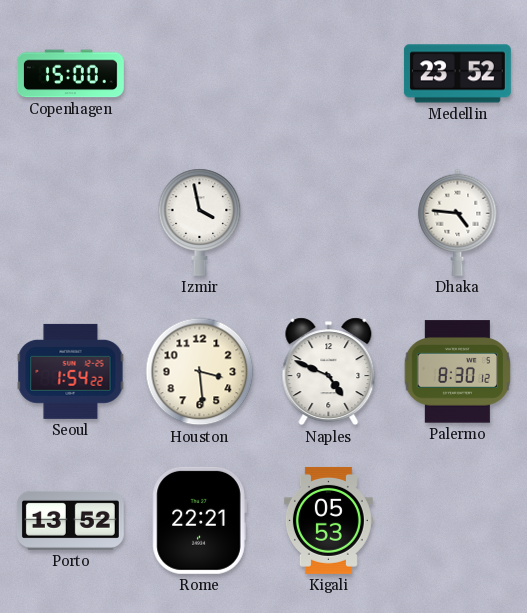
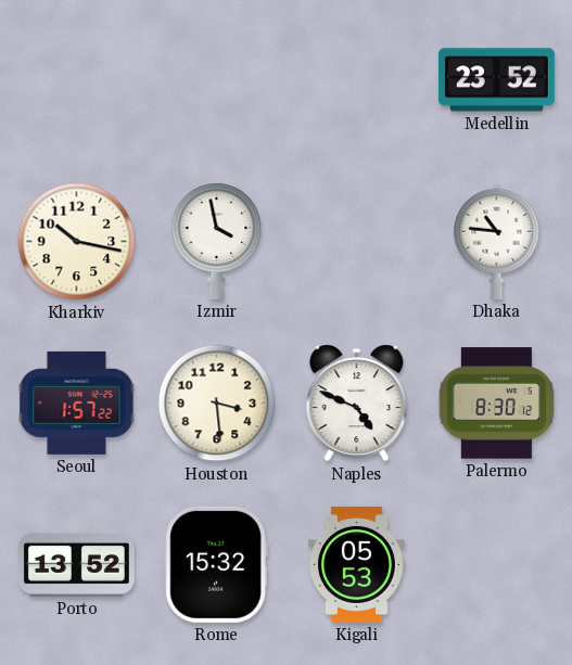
Copenhagen: 15:00 -> none
Kharkiv: none -> 10:17
Dhaka: 4:46 -> 10:46
Seoul: 1:54 -> 1:57
Rome: 22:21 -> 15:32
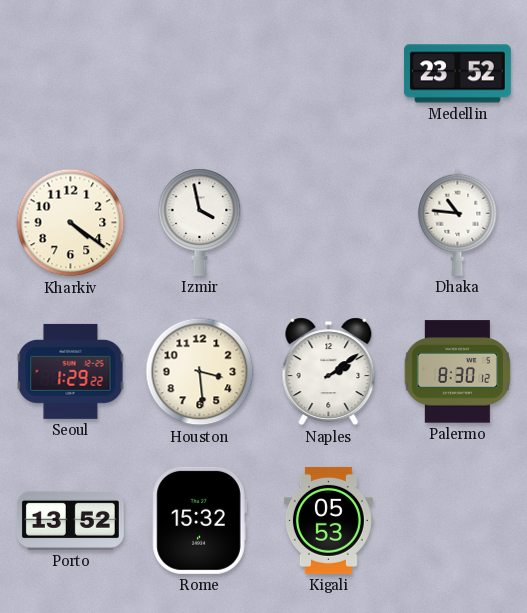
Kharkiv: 10:17 -> 4:21
Seoul: 1:57 -> 1:29
Naples: 4:49 -> 2:09
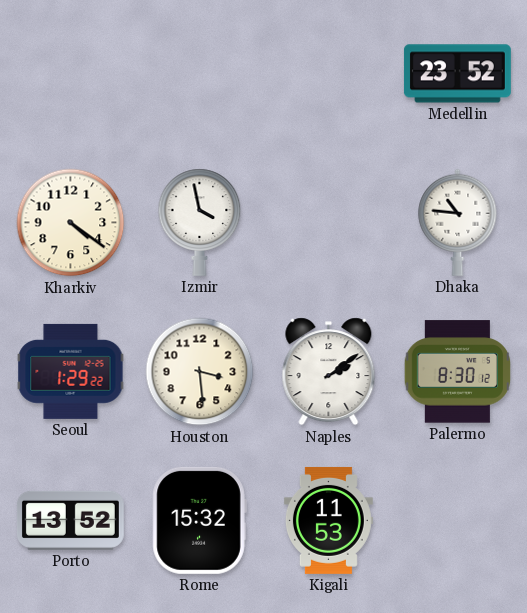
Kigali: 05:53 -> 11:53
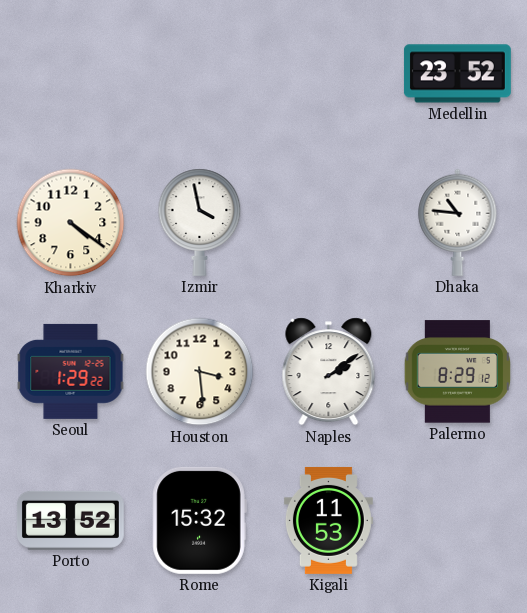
Palermo: 8:30 -> 8:29
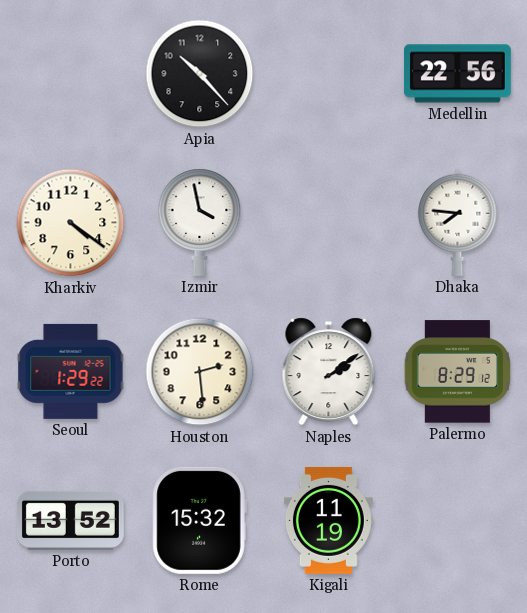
Apia: none -> 10:23
Medellin: 23:52 -> 22:56
Dhaka: 10:46 -> 7:46
Houston: 3:29 -> 2:29
Kigali: 11:53 -> 11:19
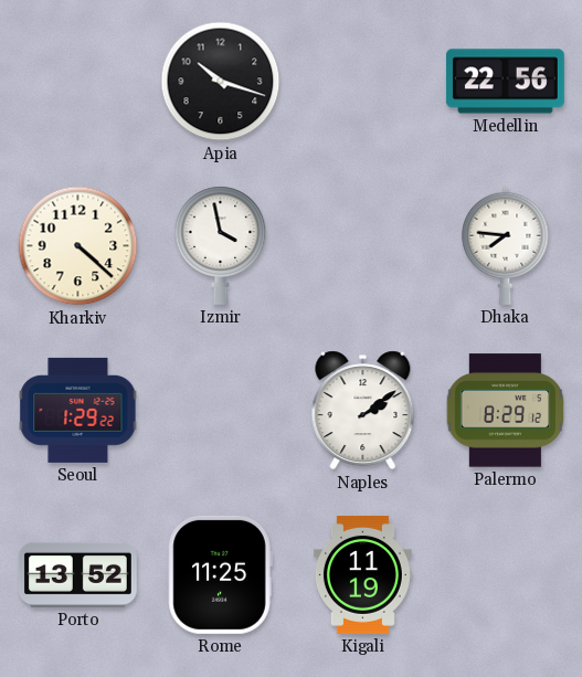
Apia: 10:23 -> 10:18
Kharkiv: 4:21 -> 4:22
Houston: 2:29 -> none
Rome: 15:32 -> 11:25
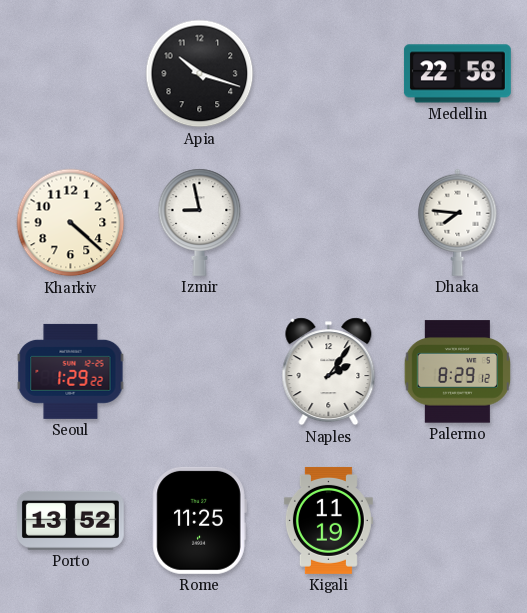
Medellin: 22:56 -> 22:58
Izmir: 3:58 -> 8:58
Naples: 2:09 -> 2:06
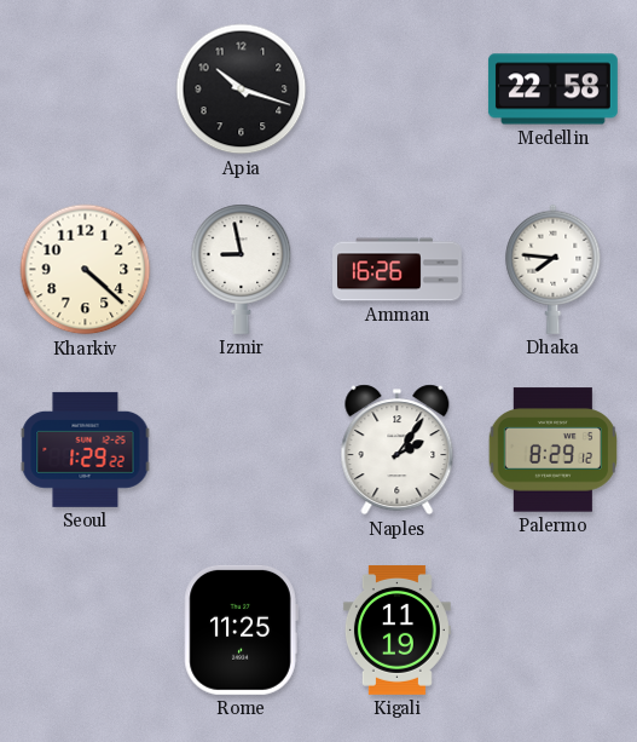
Amman: none -> 16:26
Porto: 13:52 -> none
